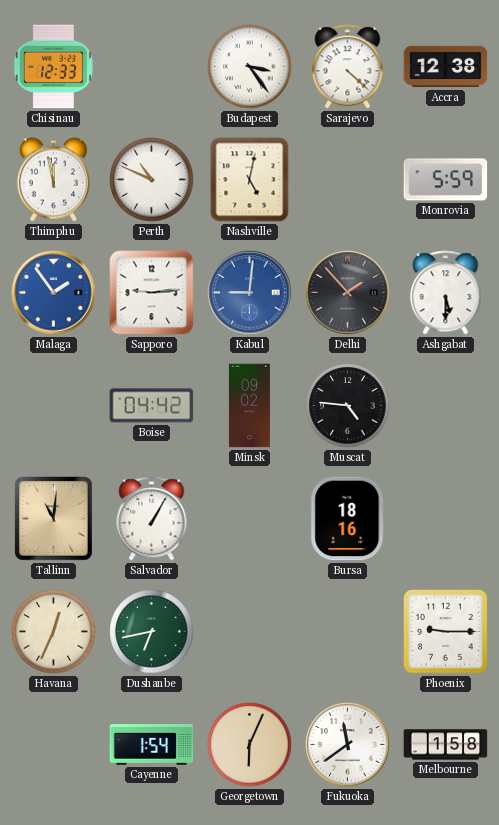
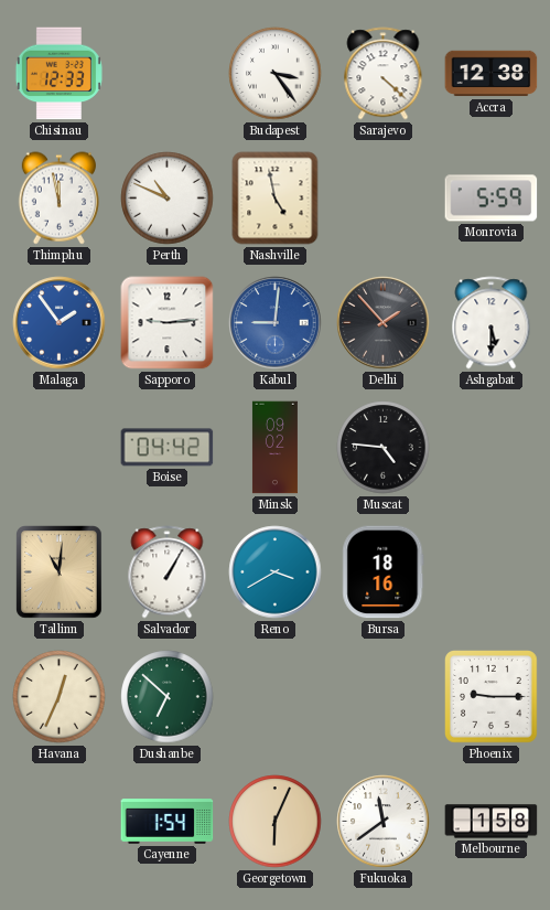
Nashville: 5:02 -> 4:58
Reno: none -> 3:40
Dushanbe: 6:43 -> 6:52
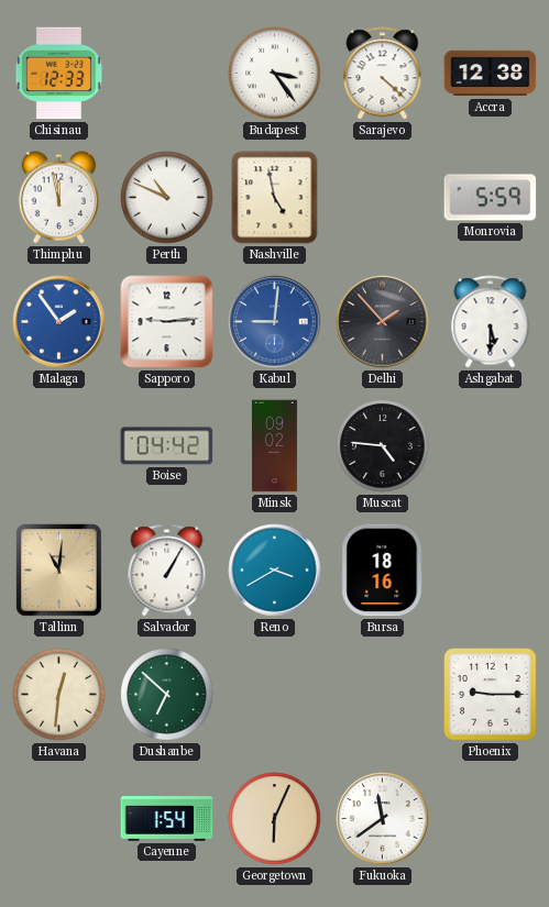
Havana: 12:34 -> 12:31
Melbourne: 1:58 -> none
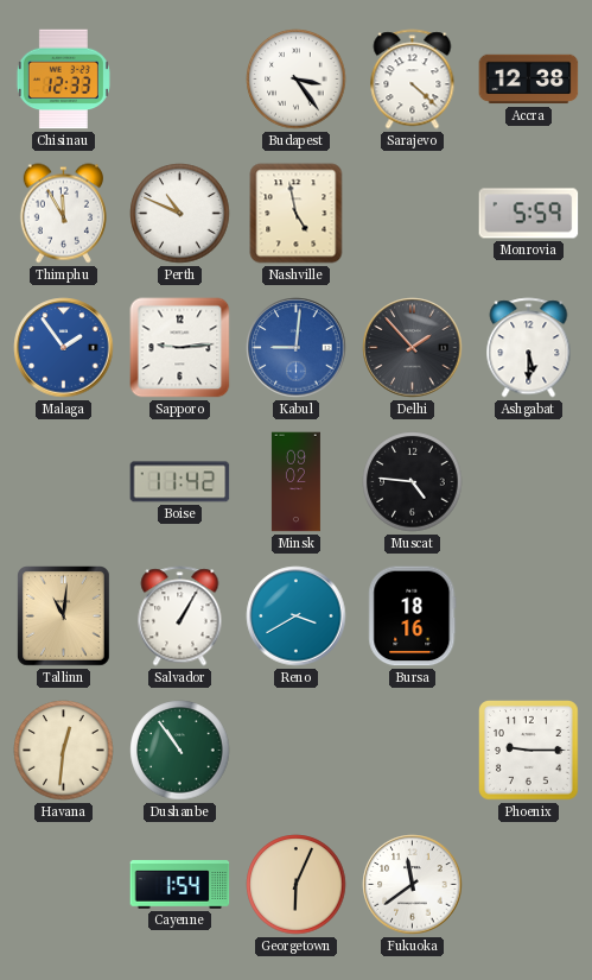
Thimphu: 11:58 -> 11:55
Boise: 04:42 -> 11:42
Dushanbe: 6:52 -> 10:54
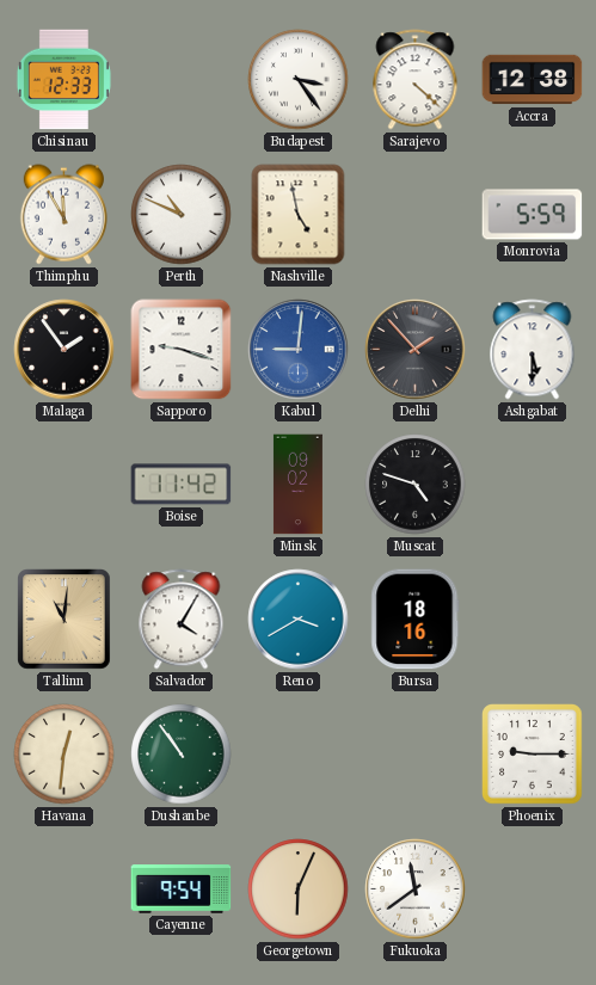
Malaga dial: blue -> black
Sapporo: 9:14 -> 9:18
Muscat: 4:46 -> 4:48
Salvador: 1:05 -> 4:05
Cayenne: 1:54 -> 9:54
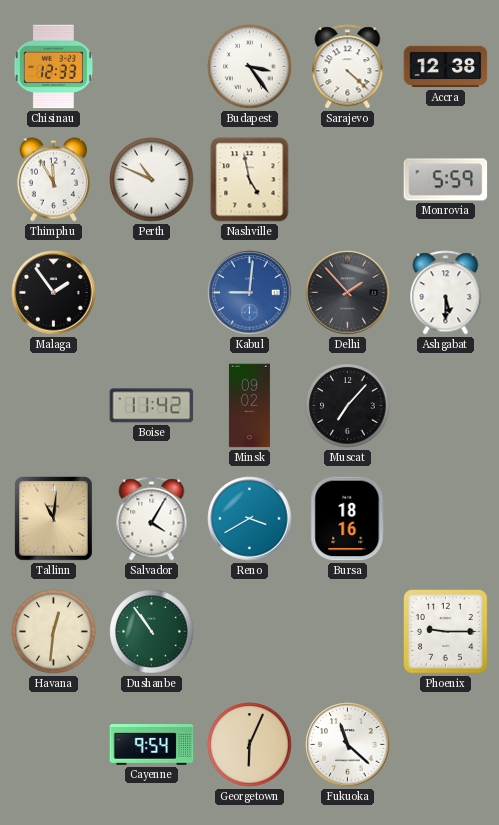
Sapporo: 9:18 -> none
Muscat: 4:48 -> 7:07
Fukuoka: 11:39 -> 11:22
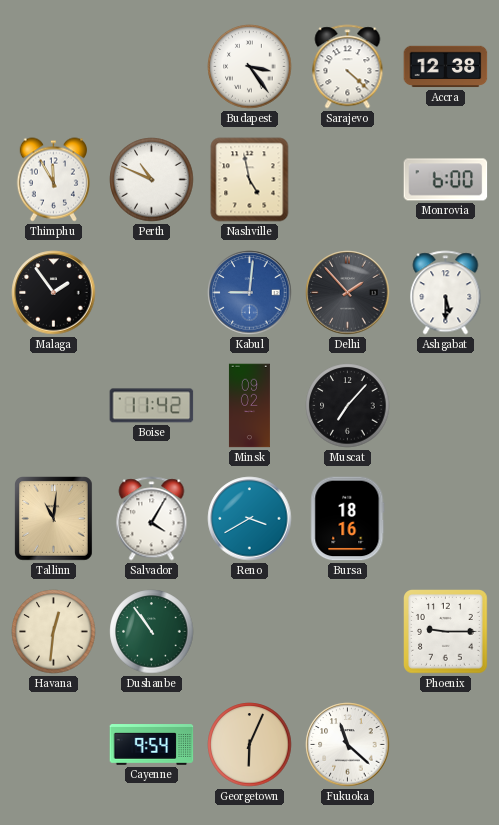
Chisinau: 12:33 -> none
Monrovia: 5:59 -> 6:00
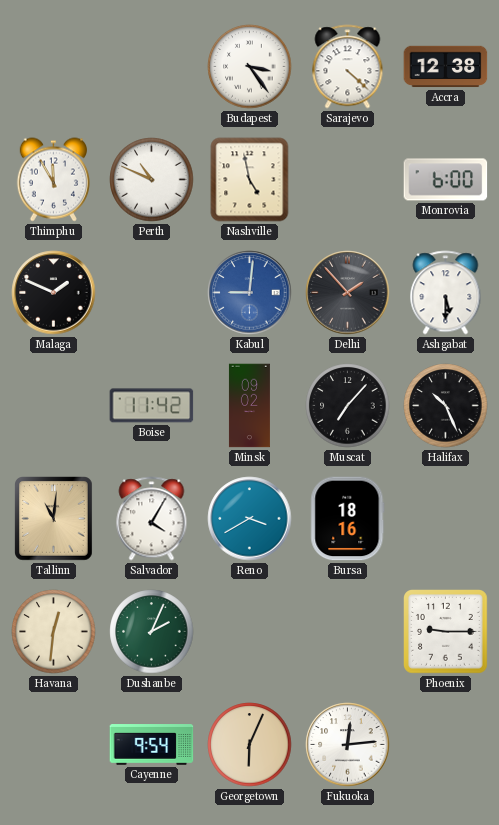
Malaga: 1:54 -> 1:49
Halifax: none -> 10:26
Dushanbe: 10:54 -> 2:04
Fukuoka: 11:22 -> 12:14
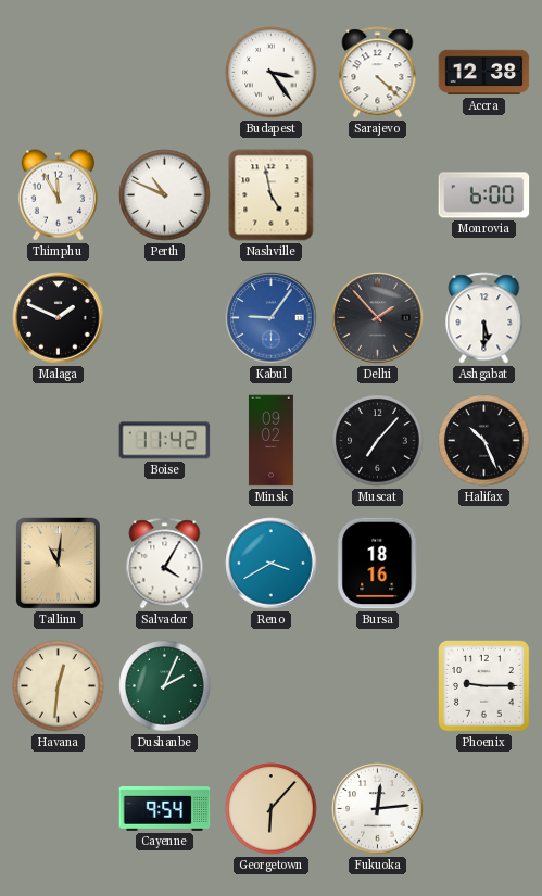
Kabul: 9:01 -> 9:06
Georgetown: 6:04 -> 6:07
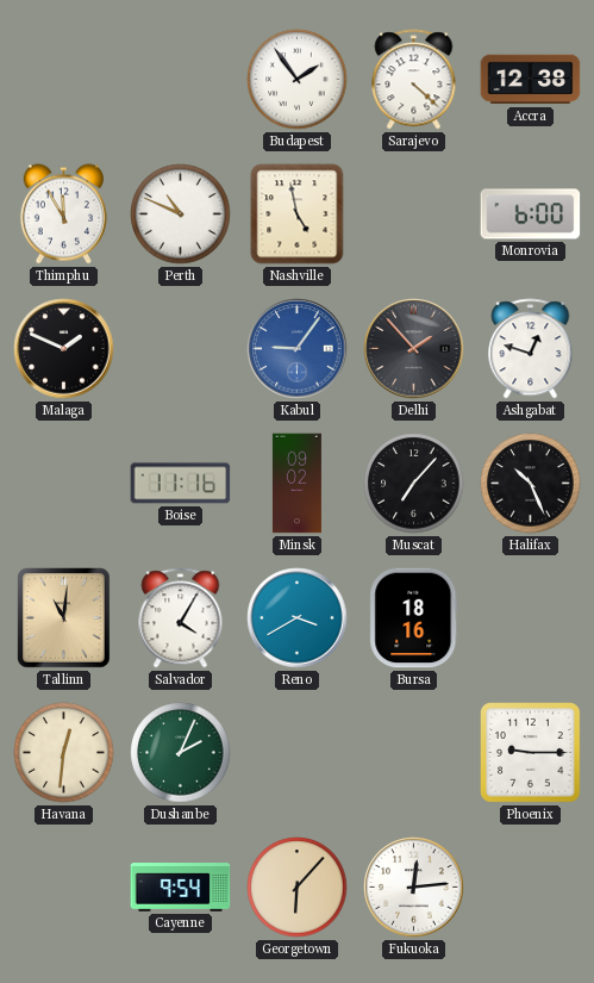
Budapest: 3:24 -> 1:54
Ashgabat: 5:30 -> 12:48
Boise: 11:42 -> 11:16
